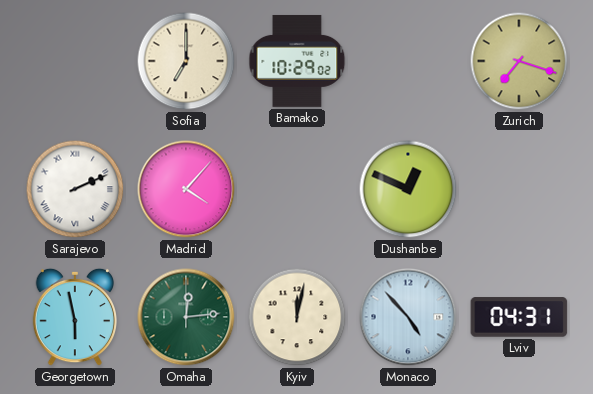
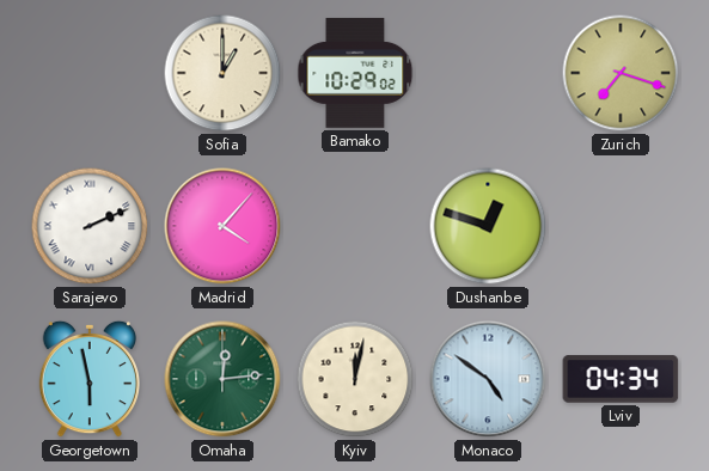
Sofia: 7:00 -> 1:00
Dushanbe: 12:49 -> 12:48
Monaco: 4:53 -> 4:51
Lviv: 04:31 -> 04:34
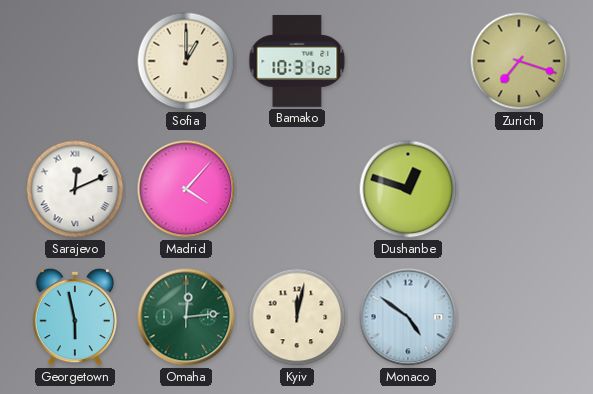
Bamako: 10:29 -> 10:31
Sarajevo: 2:11 -> 12:11
Lviv: 04:34 -> none
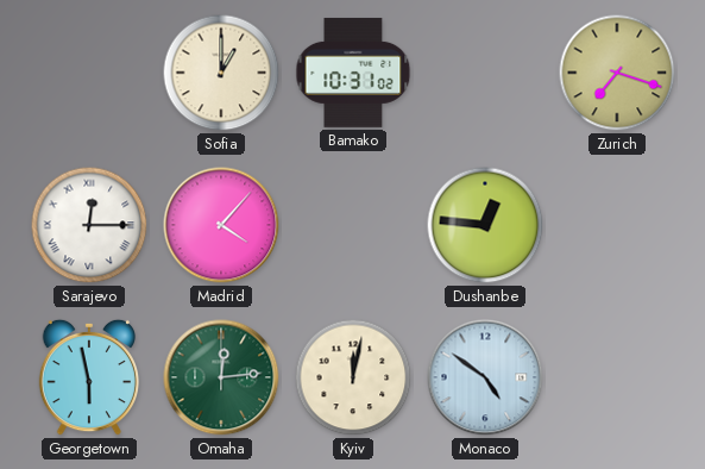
Sarajevo: 12:11 -> 12:15
Dushanbe: 12:48 -> 12:46
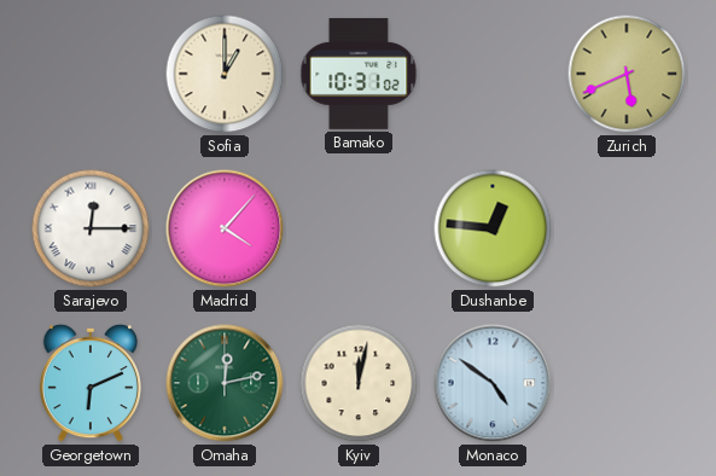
Zurich: 7:18 -> 5:41
Georgetown: 5:58 -> 6:11
Omaha: 12:14 -> 12:13
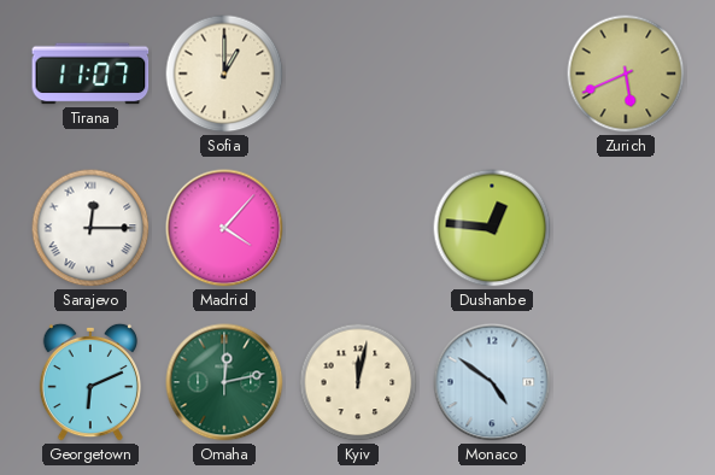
Tirana: none -> 11:07
Bamako: 10:31 -> none
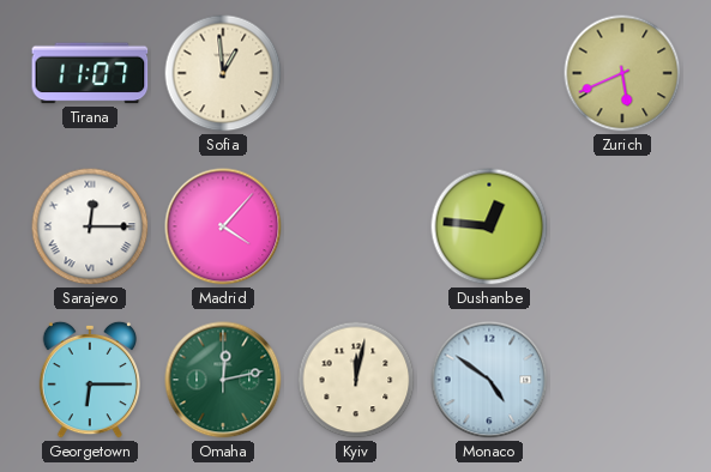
Sofia: 1:00 -> 12:59
Georgetown: 6:11 -> 6:15
